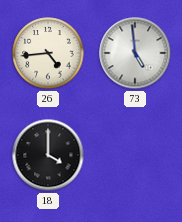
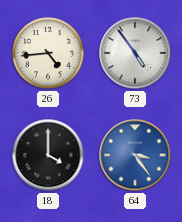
73: 4:59 -> 4:54
64: none -> 3:24
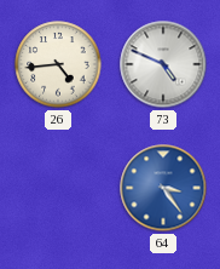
73: 4:54 -> 4:49
18: 4:00 -> none
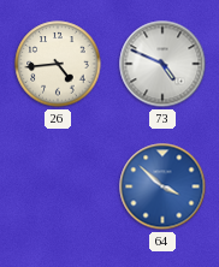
64: 3:24 -> 3:52
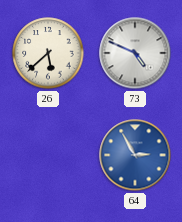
26: 4:44 -> 5:38
64: 3:52 -> 2:55
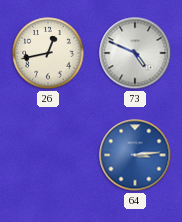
26: 5:38 -> 12:43
64: 2:55 -> 3:14
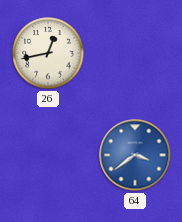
73: 4:49 -> none
64: 3:14 -> 3:39
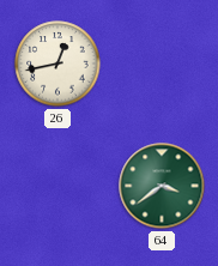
64 dial: blue -> green
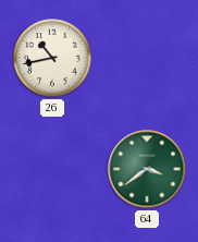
26: 12:43 -> 10:43
